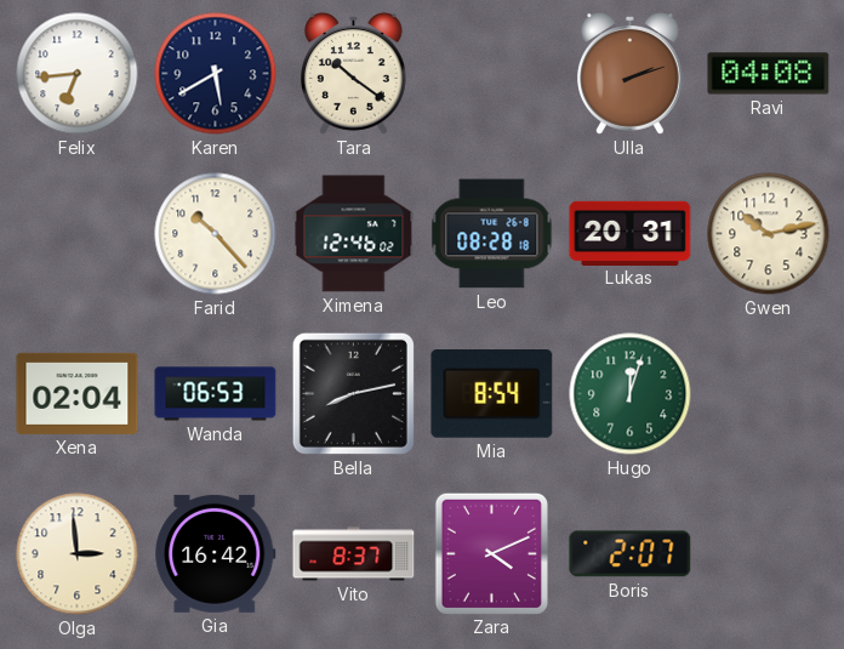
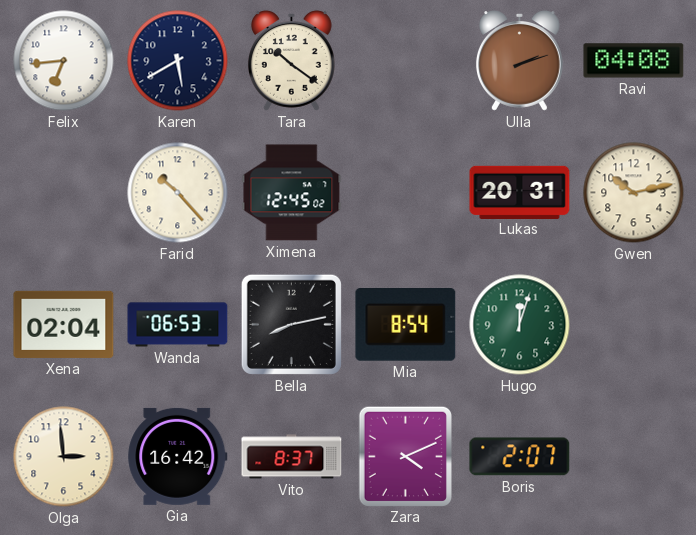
Ximena: 12:46 -> 12:45
Leo: 08:28 -> none
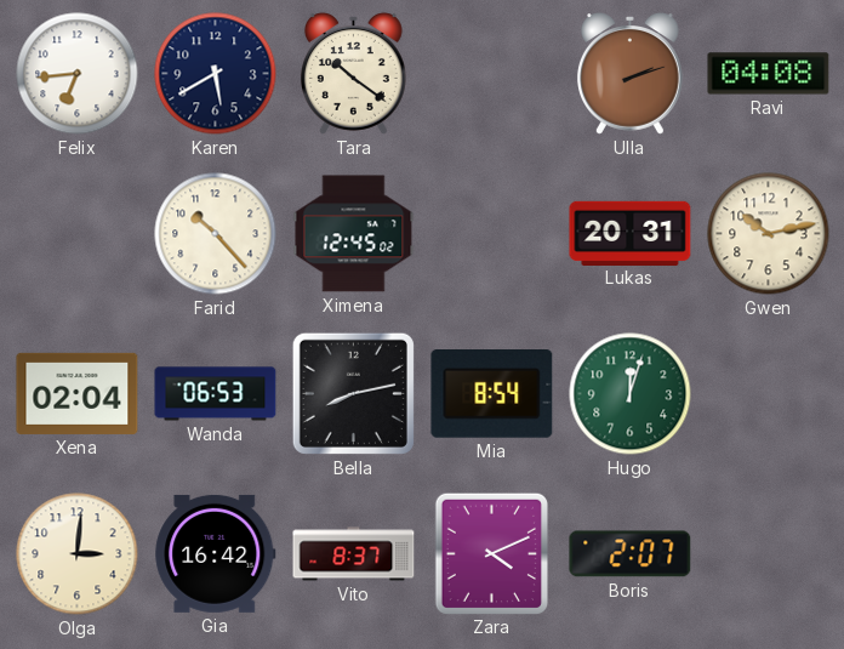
Olga: 2:59 -> 3:01
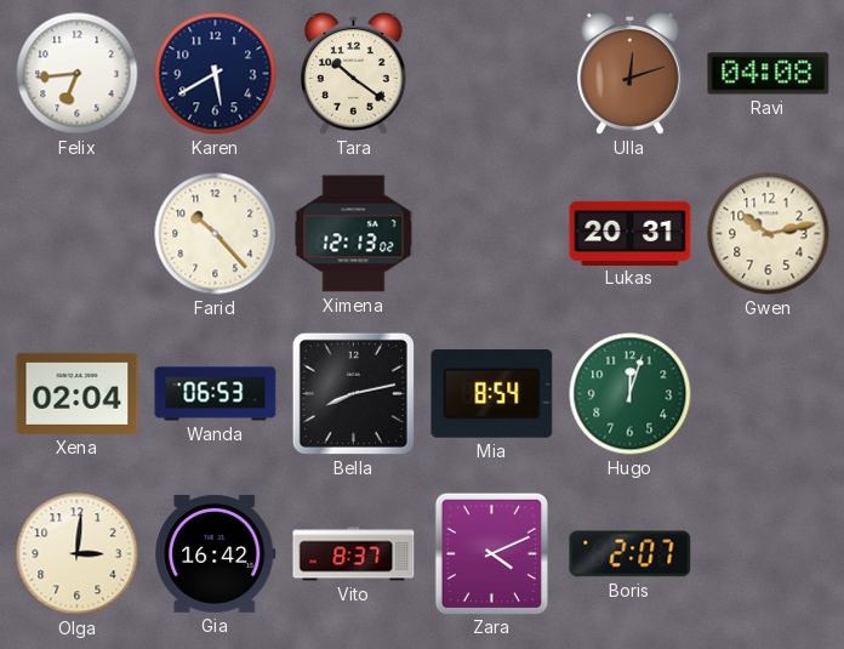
Ulla: 2:12 -> 12:12
Ximena: 12:45 -> 12:13
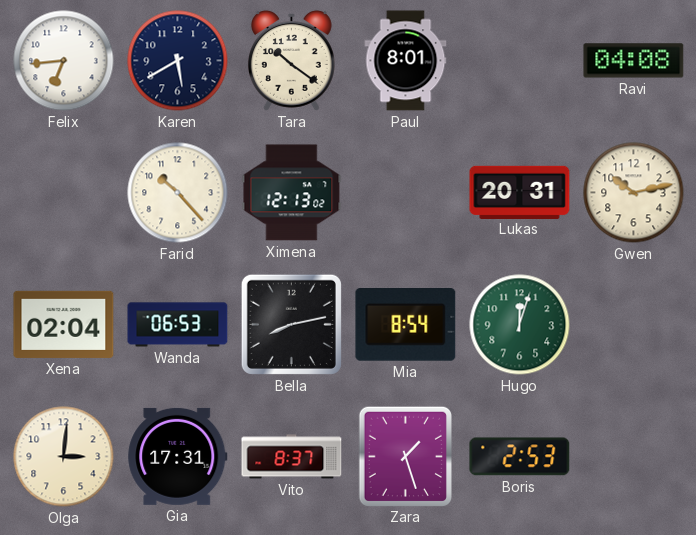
Paul: none -> 8:01
Ulla: 12:12 -> none
Gia: 16:42 -> 17:31
Zara: 4:11 -> 1:27
Boris: 2:07 -> 2:53
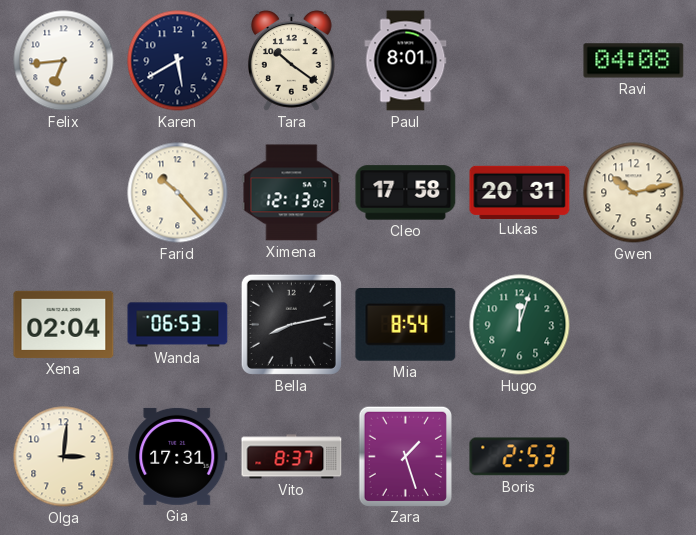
Cleo: none -> 17:58
